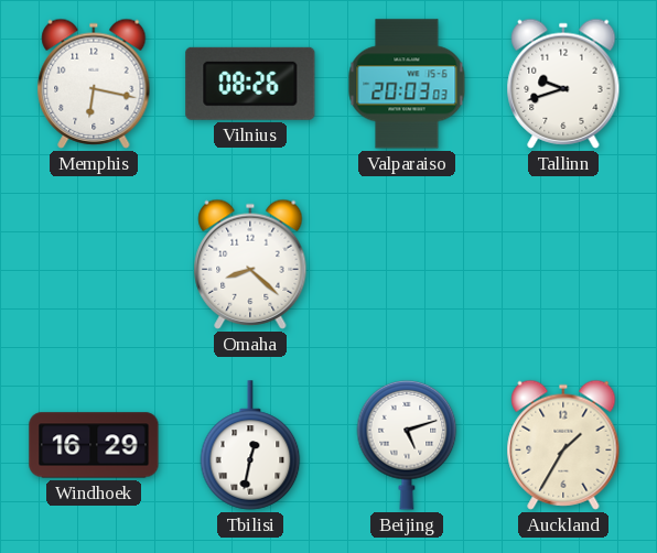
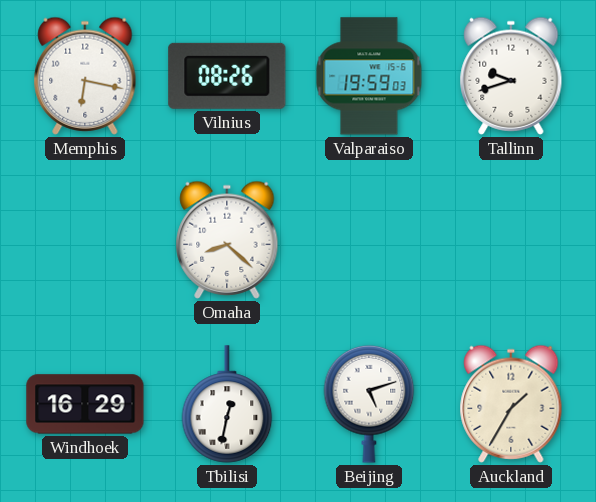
Valparaiso: 20:03 -> 19:59
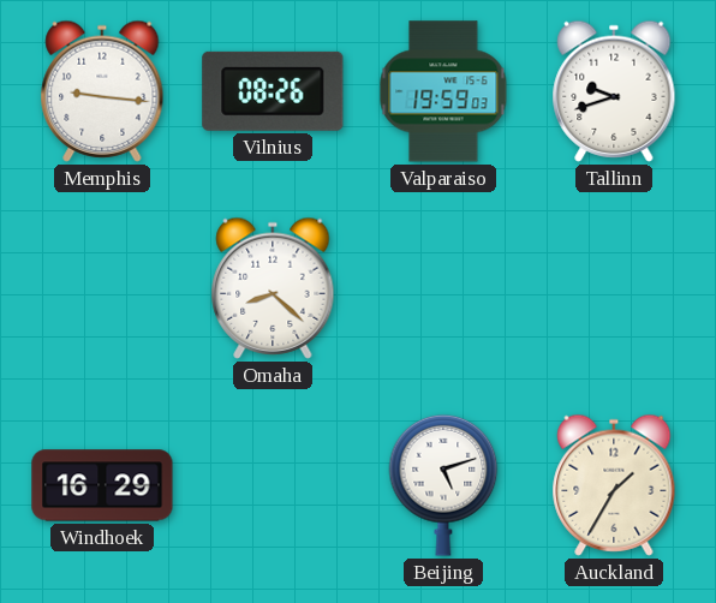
Memphis: 6:17 -> 9:16
Tbilisi: 12:32 -> none
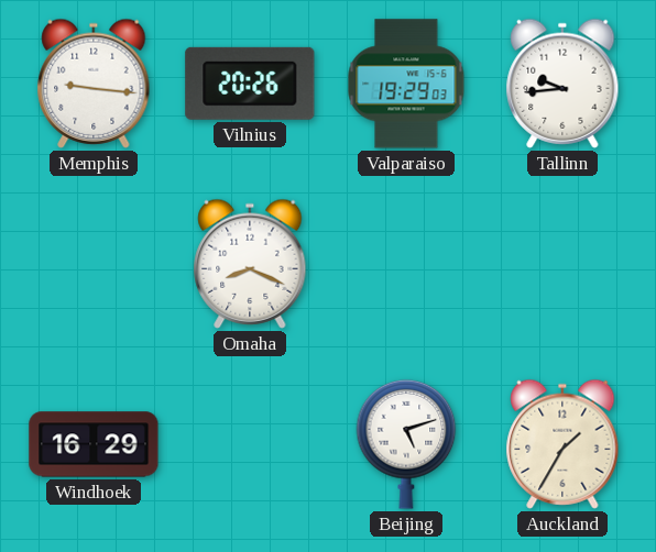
Vilnius: 08:26 -> 20:26
Valparaiso: 19:59 -> 19:29
Tallinn: 9:42 -> 9:44
Omaha: 8:22 -> 8:19
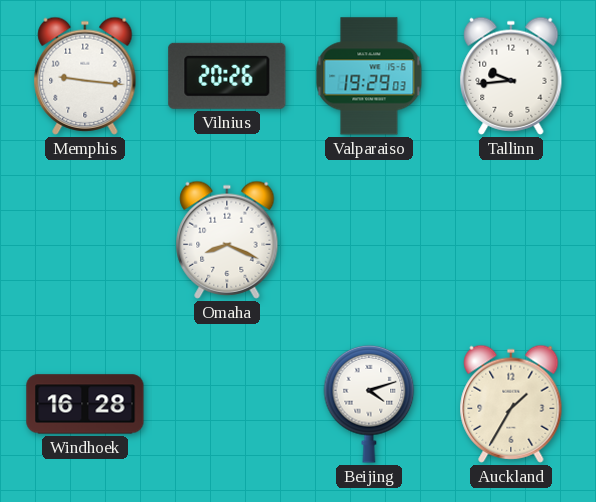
Windhoek: 16:29 -> 16:28
Beijing: 5:12 -> 4:12
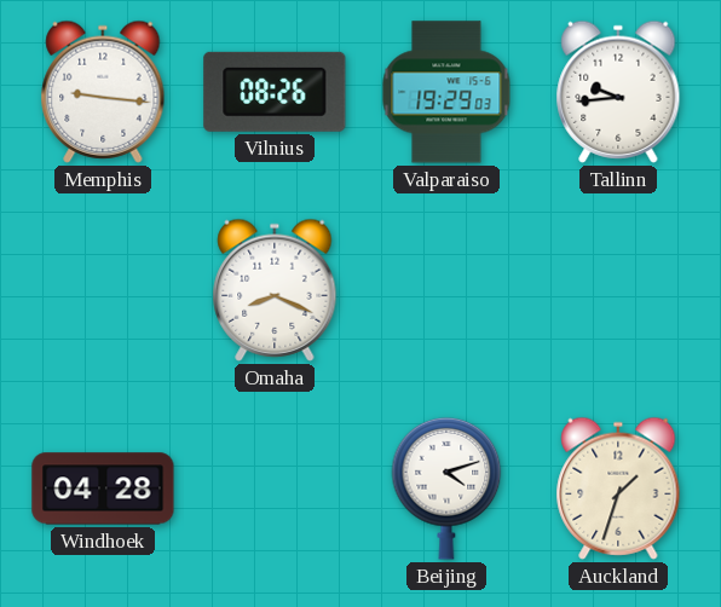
Vilnius: 20:26 -> 08:26
Windhoek: 16:28 -> 04:28
Auckland: 1:35 -> 1:33
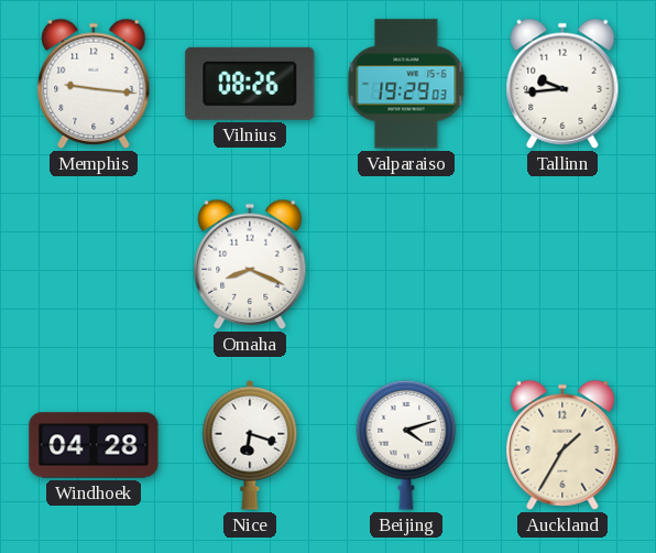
Nice: none -> 6:18
Auckland: 1:33 -> 1:35
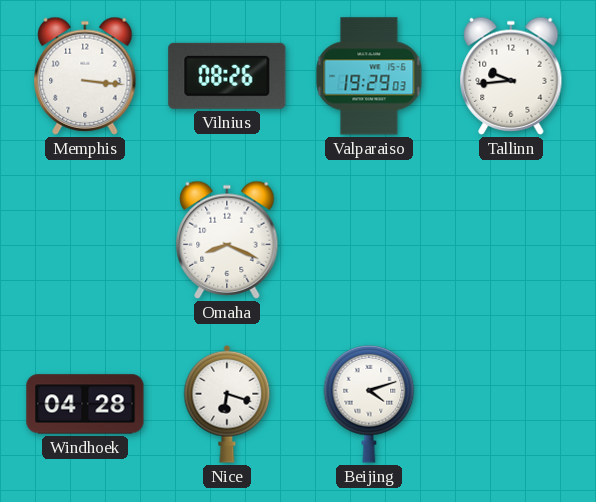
Memphis: 9:16 -> 3:16
Auckland: 1:35 -> none
